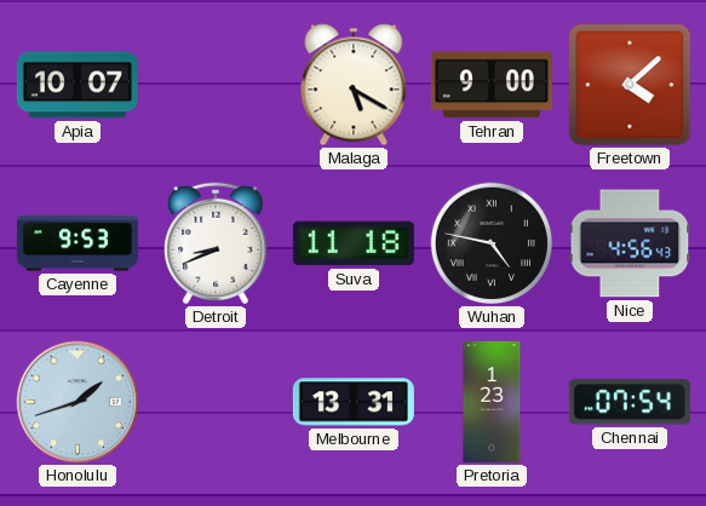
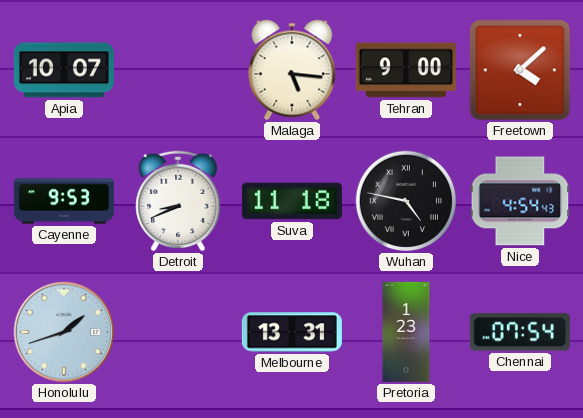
Malaga: 5:20 -> 5:16
Nice: 4:56 -> 4:54
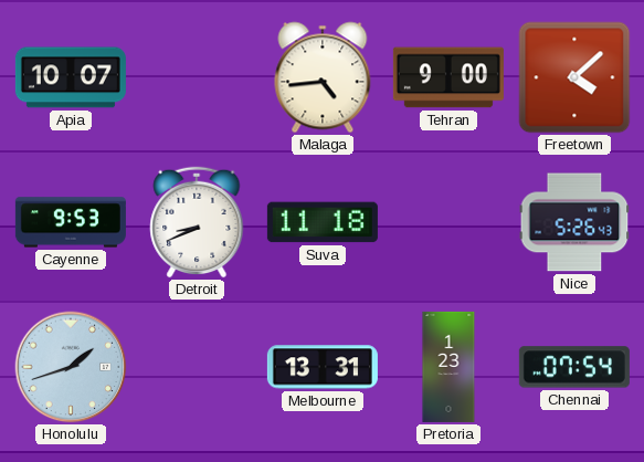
Malaga: 5:16 -> 4:44
Wuhan: 4:47 -> none
Nice: 4:54 -> 5:26
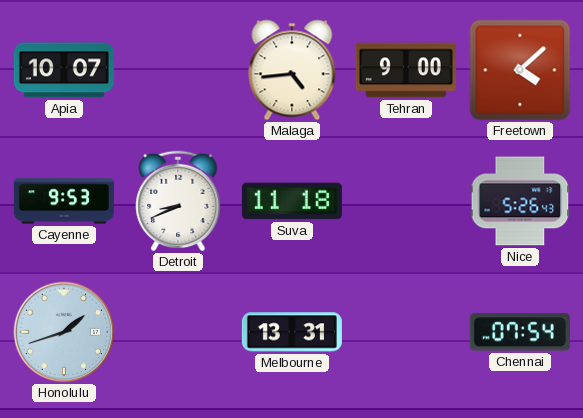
Pretoria: 1:23 -> none
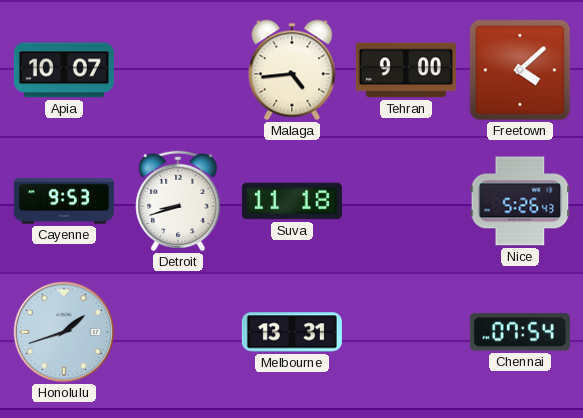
Detroit: 8:41 -> 8:42
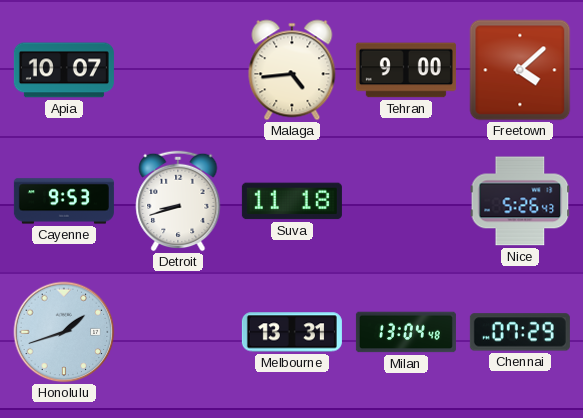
Milan: none -> 13:04
Chennai: 07:54 -> 07:29
